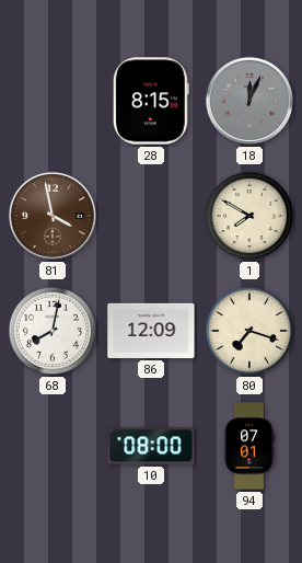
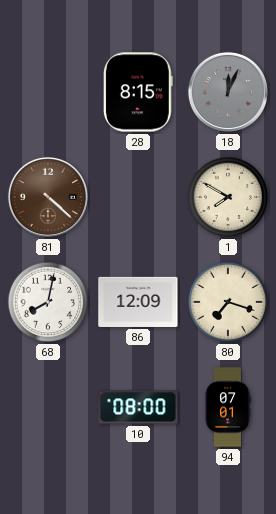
81: 3:58 -> 4:22
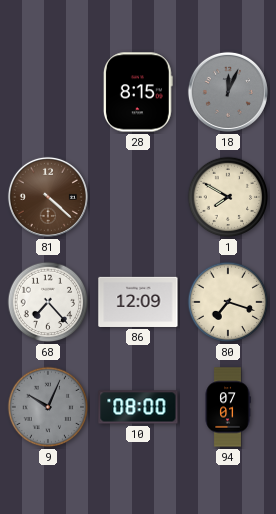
68: 8:02 -> 7:23
9: none -> 10:04
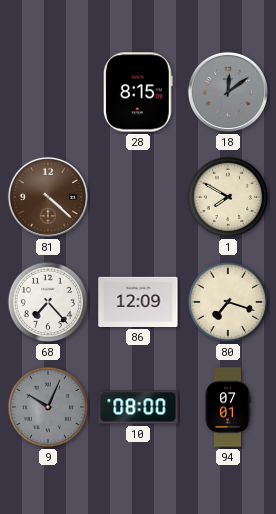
18: 12:04 -> 12:09
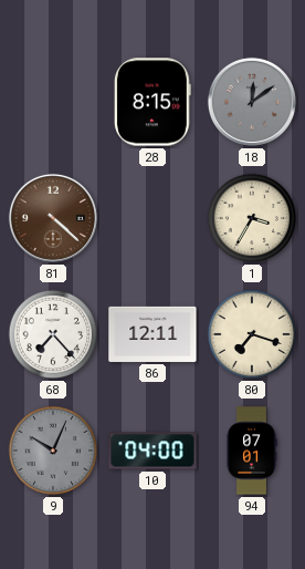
1: 7:50 -> 3:35
86: 12:09 -> 12:11
10: 08:00 -> 04:00
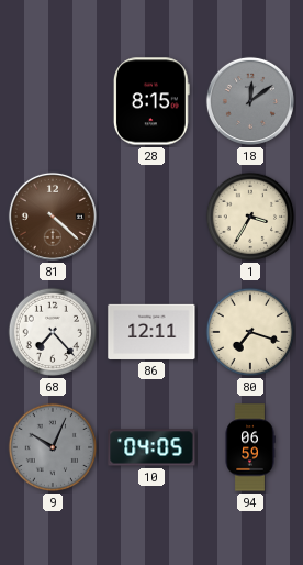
10: 04:00 -> 04:05
94: 07:01 -> 06:59
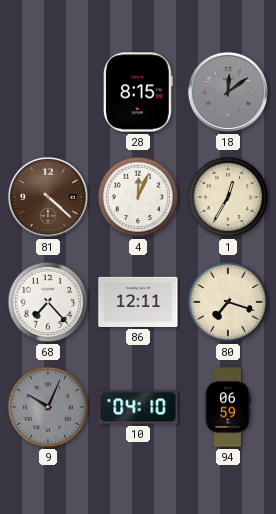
4: none -> 12:04
1: 3:35 -> 12:35
10: 04:05 -> 04:10
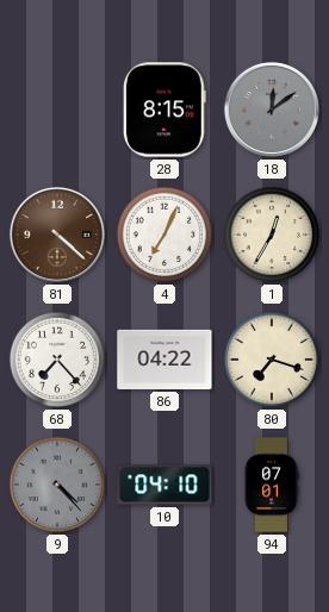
4: 12:04 -> 7:04
86: 12:11 -> 04:22
9: 10:04 -> 4:23
94: 06:59 -> 07:01
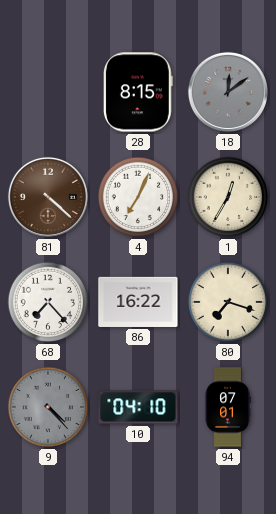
86: 04:22 -> 16:22
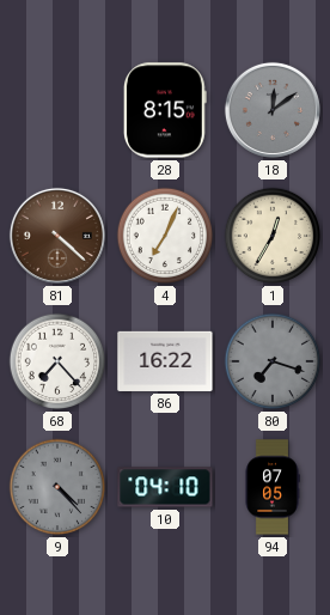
80 dial: cream -> grey
94: 07:01 -> 07:05
